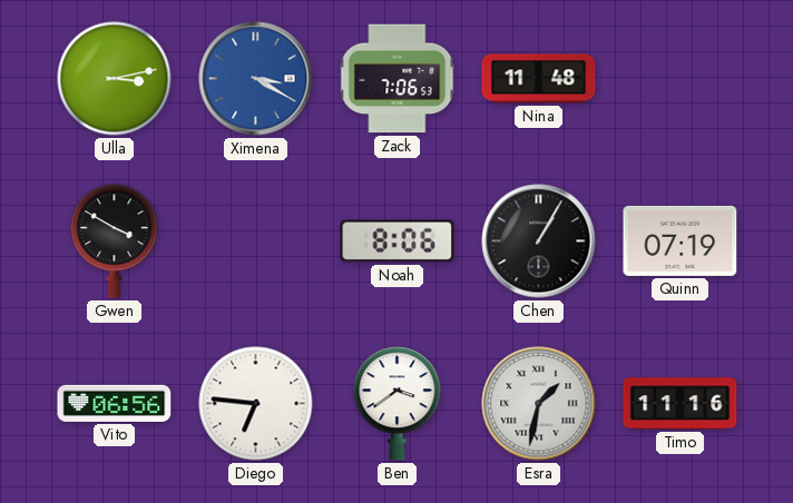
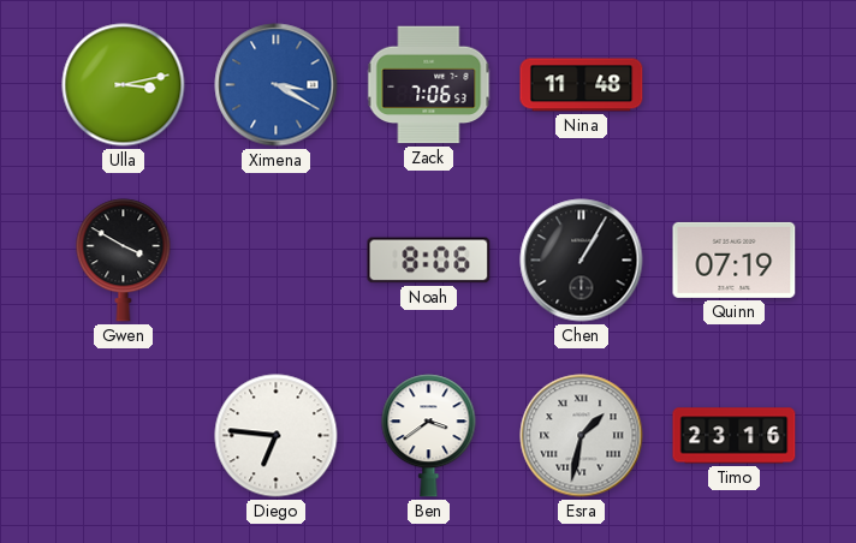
Vito: 06:56 -> none
Timo: 11:16 -> 23:16
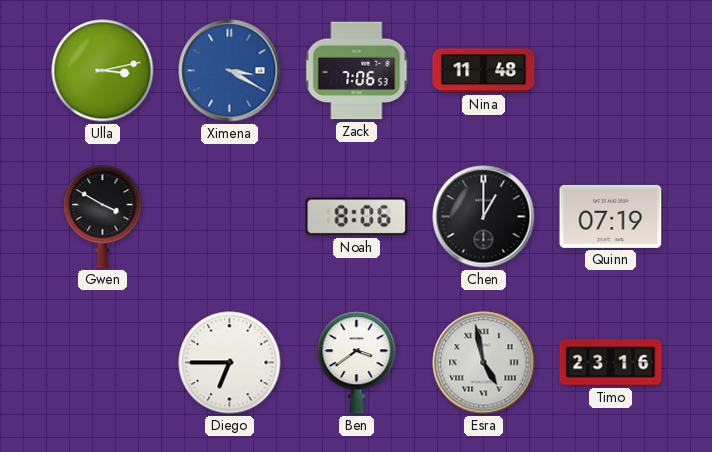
Chen: 1:05 -> 1:00
Diego: 6:46 -> 6:45
Esra: 1:32 -> 4:58
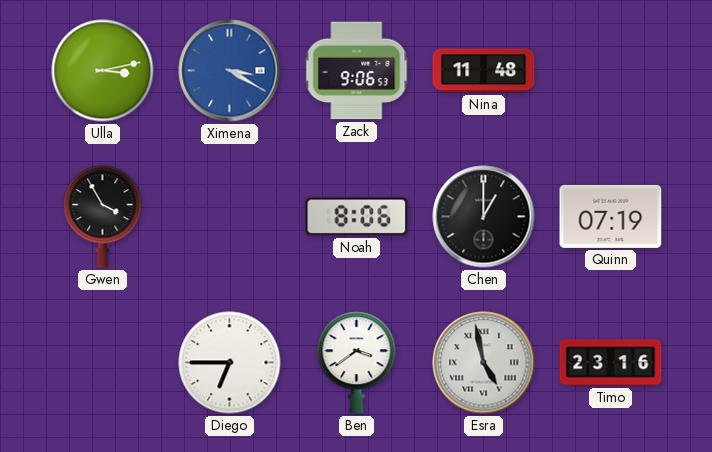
Zack: 7:06 -> 9:06
Gwen: 3:50 -> 3:55
